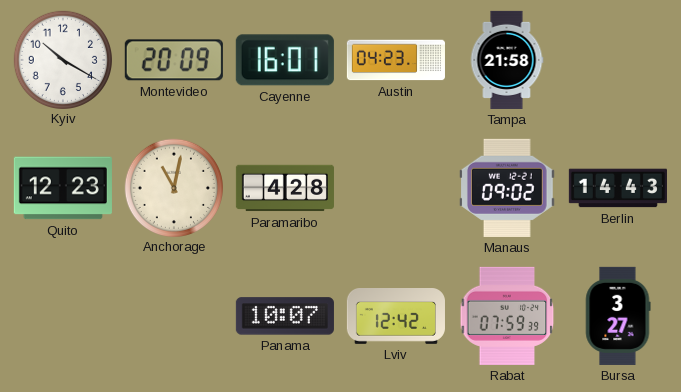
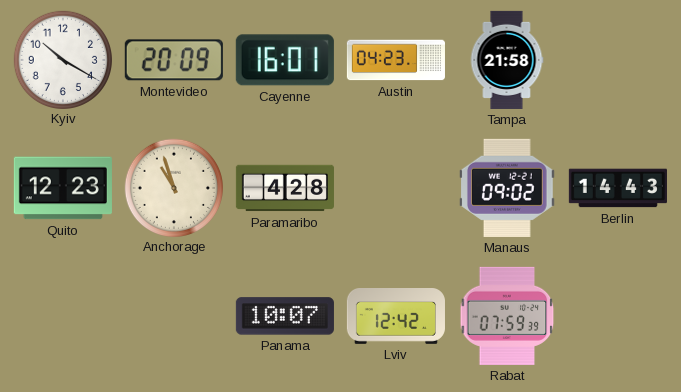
Anchorage: 11:02 -> 10:57
Bursa: 3:27 -> none
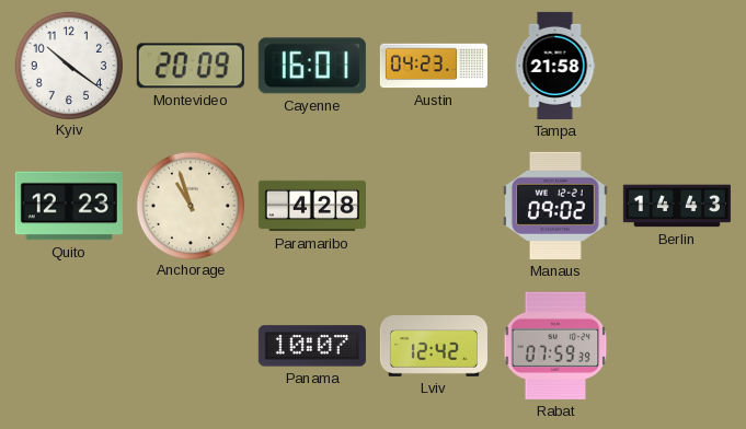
Kyiv: 10:20 -> 10:21
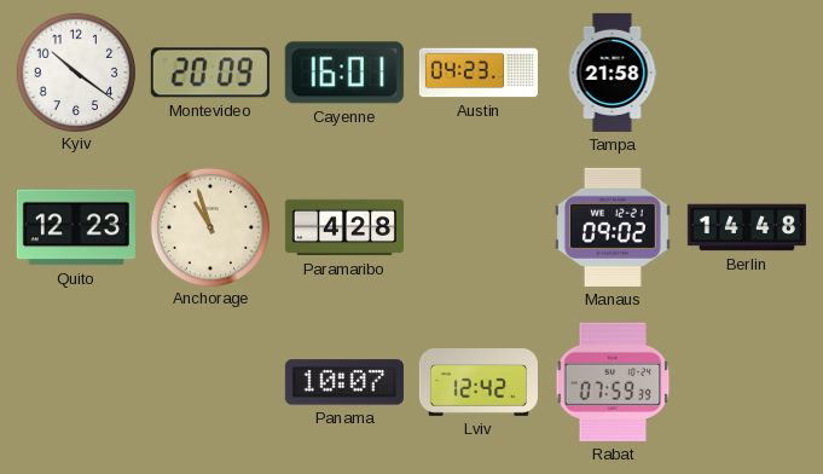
Berlin: 14:43 -> 14:48
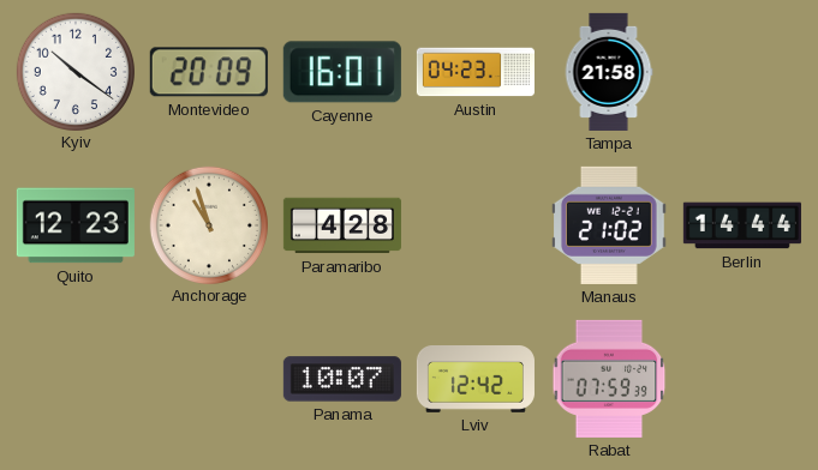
Manaus: 09:02 -> 21:02
Berlin: 14:48 -> 14:44
